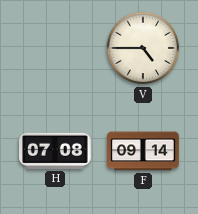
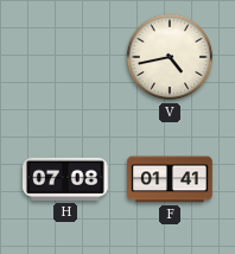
V: 4:45 -> 4:43
F: 09:14 -> 01:41
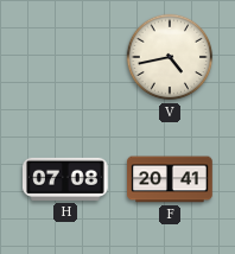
F: 01:41 -> 20:41
